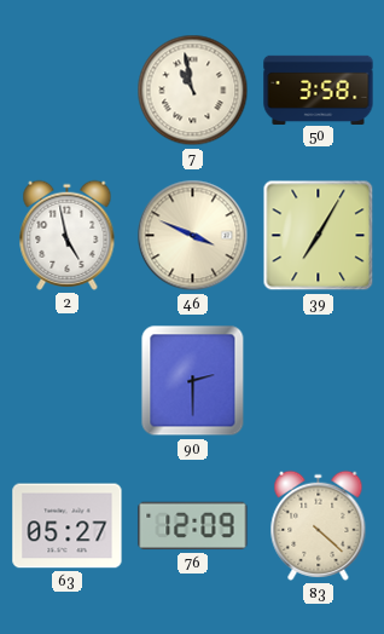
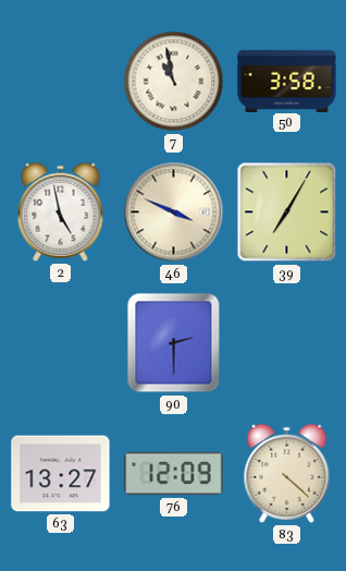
63: 05:27 -> 13:27
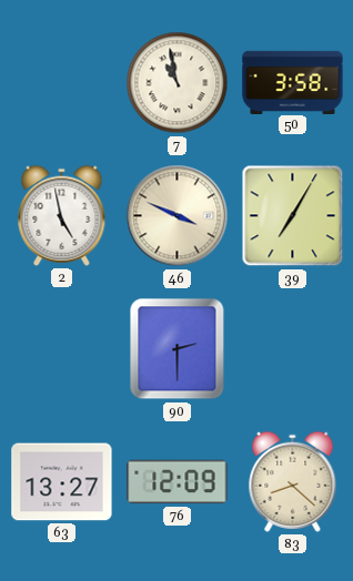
83: 4:22 -> 8:22
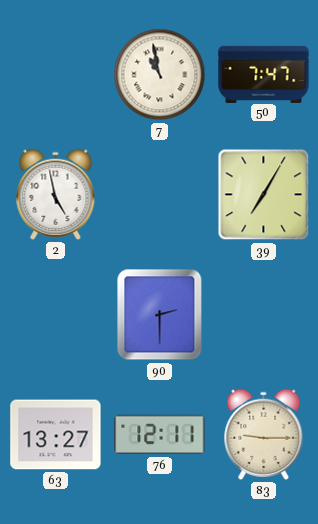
50: 3:58 -> 7:47
46: 3:49 -> none
76: 12:09 -> 12:11
83: 8:22 -> 9:15
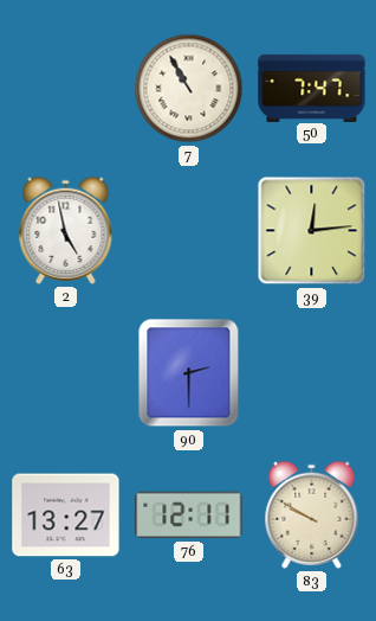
7: 10:58 -> 10:55
39: 7:05 -> 12:14
83: 9:15 -> 9:50
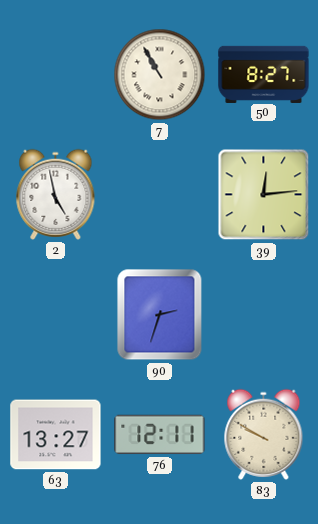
50: 7:47 -> 8:27
90: 2:30 -> 2:33
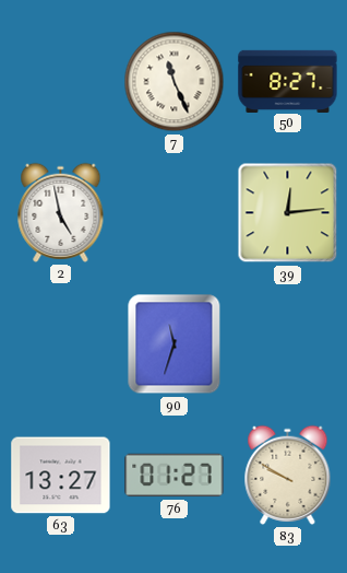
7: 10:55 -> 11:26
90: 2:33 -> 11:33
76: 12:11 -> 01:27
